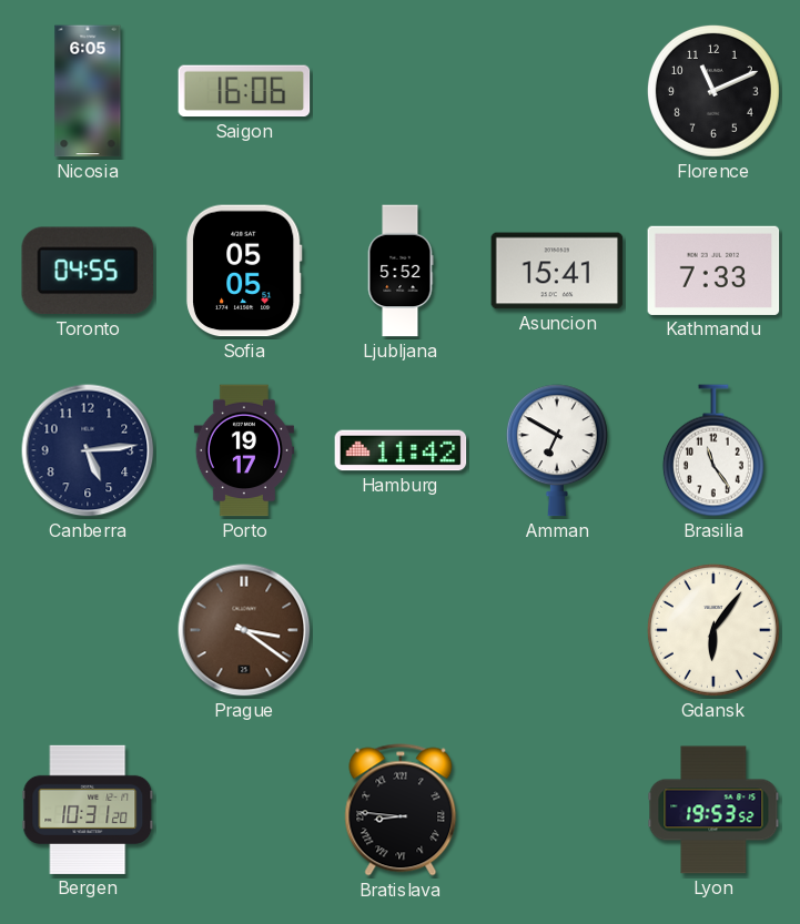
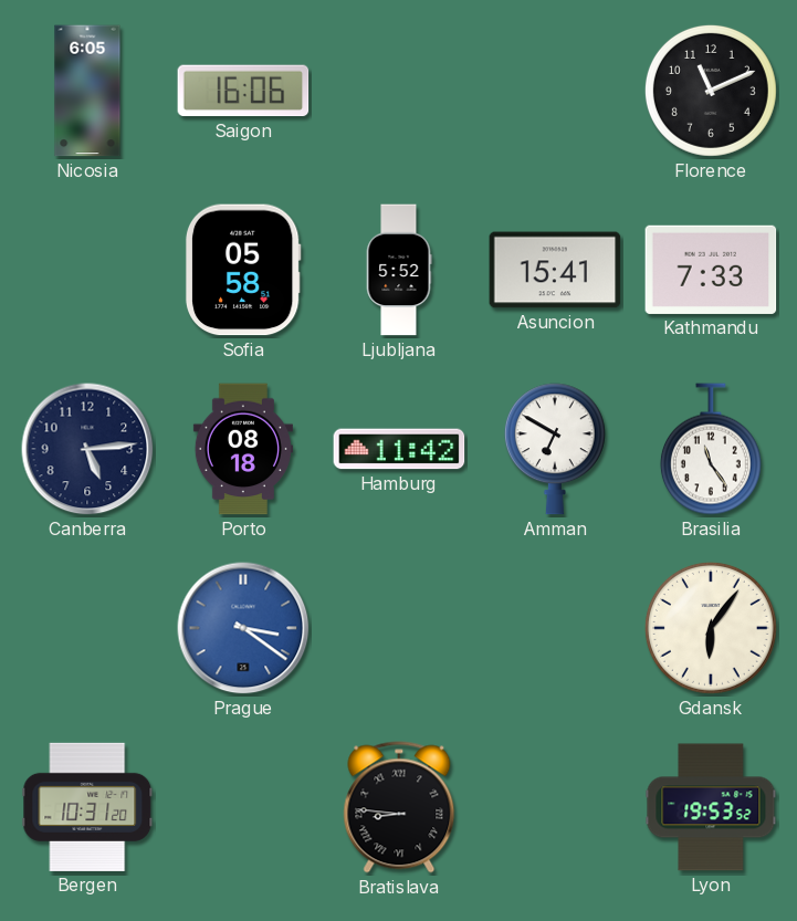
Toronto: 04:55 -> none
Sofia: 05:05 -> 05:58
Porto: 19:17 -> 08:18
Prague dial: brown -> blue
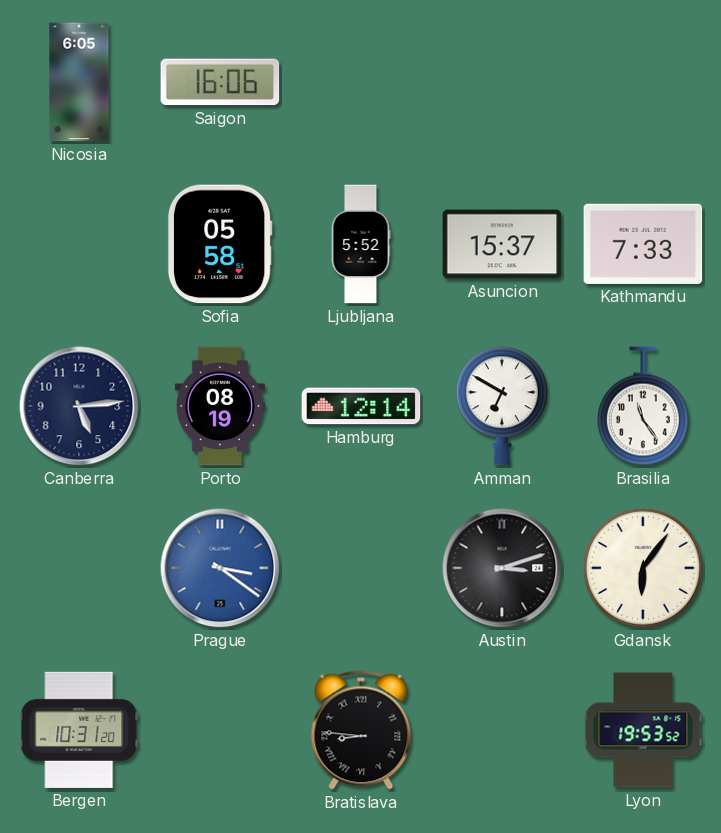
Florence: 11:11 -> none
Asuncion: 15:41 -> 15:37
Porto: 08:18 -> 08:19
Hamburg: 11:42 -> 12:14
Austin: none -> 3:12
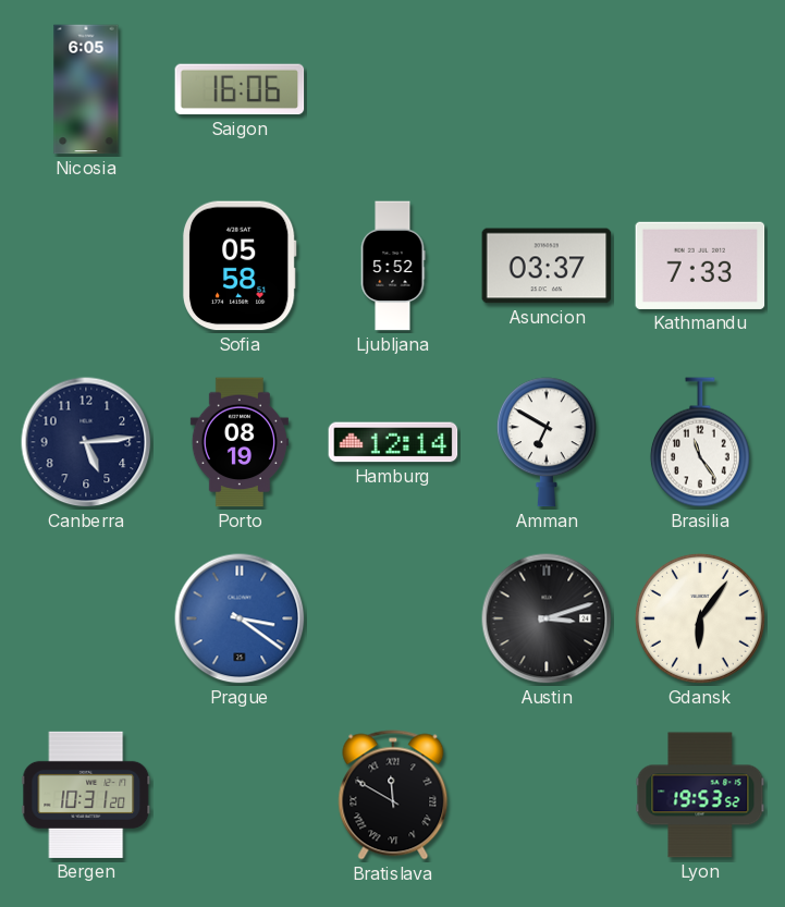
Asuncion: 15:37 -> 03:37
Bratislava: 8:46 -> 11:50
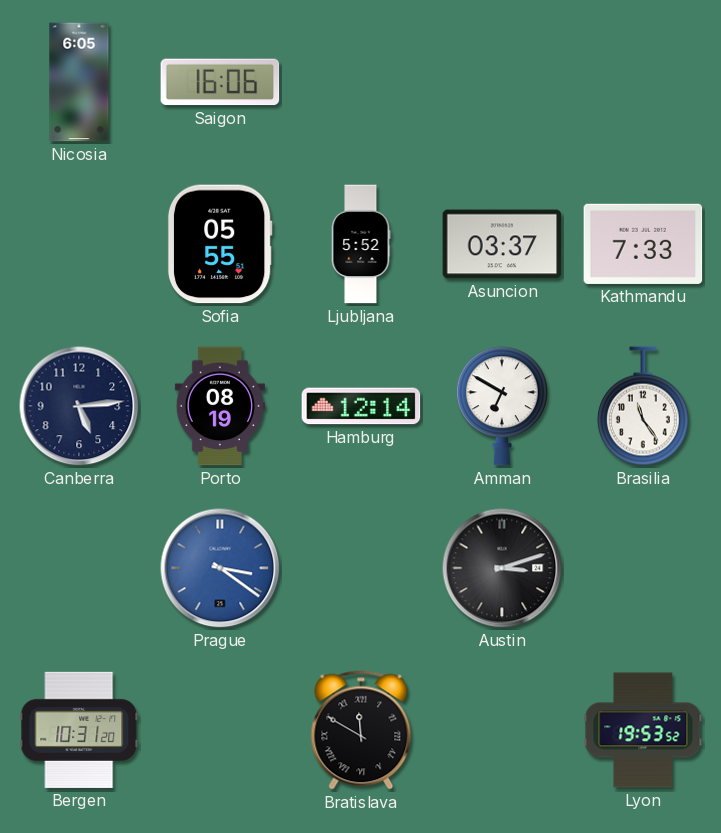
Sofia: 05:58 -> 05:55
Gdansk: 6:06 -> none
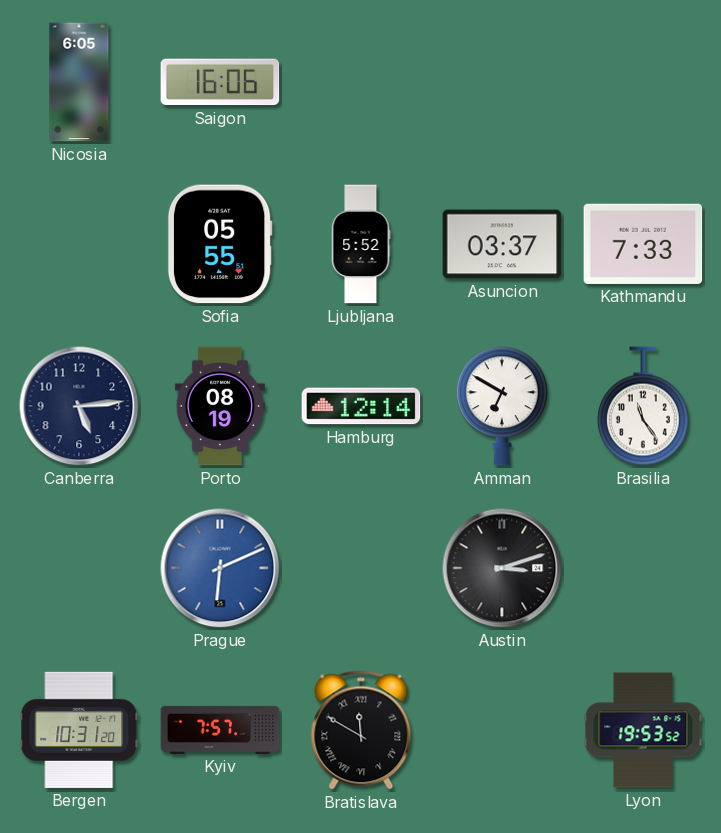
Prague: 3:21 -> 6:11
Kyiv: none -> 7:57
